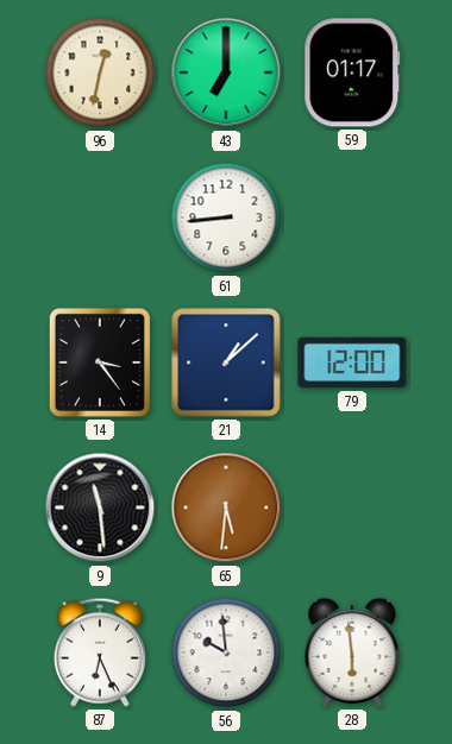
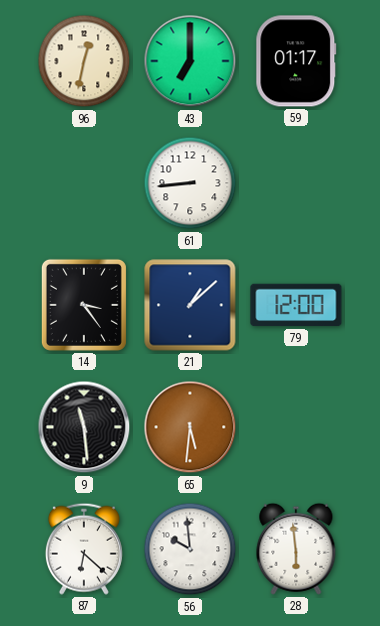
87: 6:26 -> 6:22
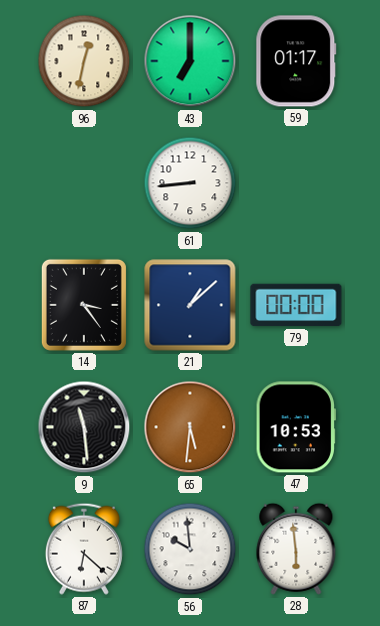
79: 12:00 -> 00:00
47: none -> 10:53
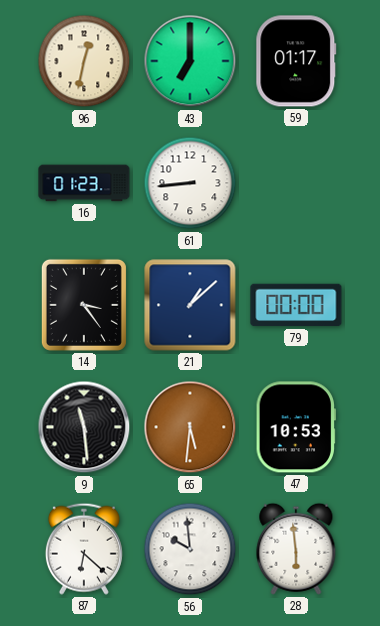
16: none -> 01:23
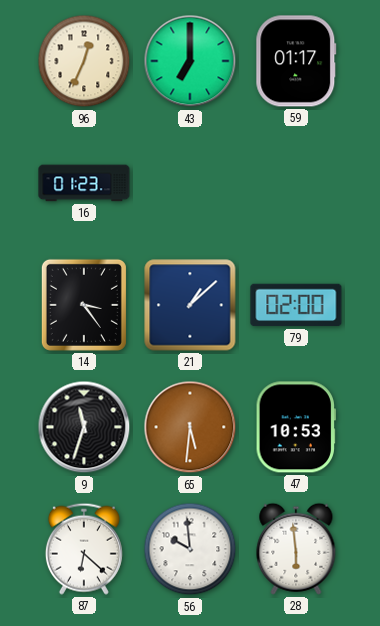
96: 12:32 -> 12:34
61: 8:44 -> none
79: 00:00 -> 02:00
9: 11:29 -> 11:33
